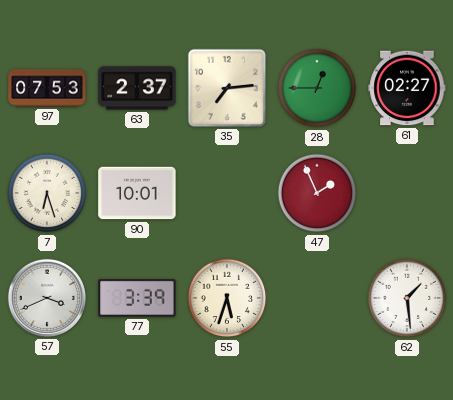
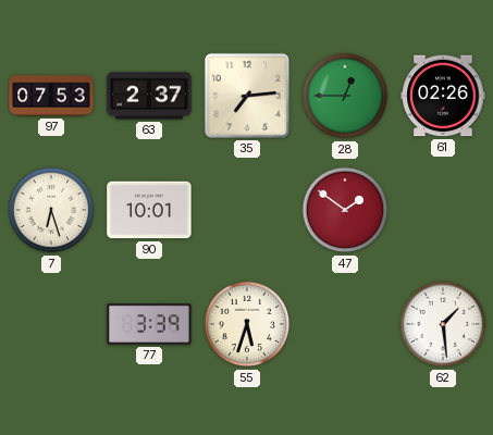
61: 02:27 -> 02:26
47: 1:56 -> 1:51
57: 3:41 -> none
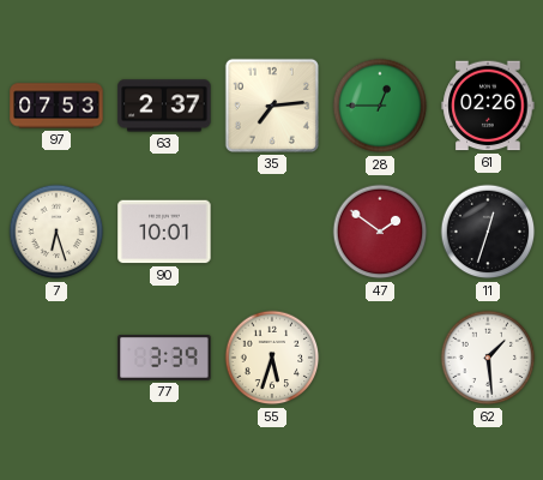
11: none -> 12:33
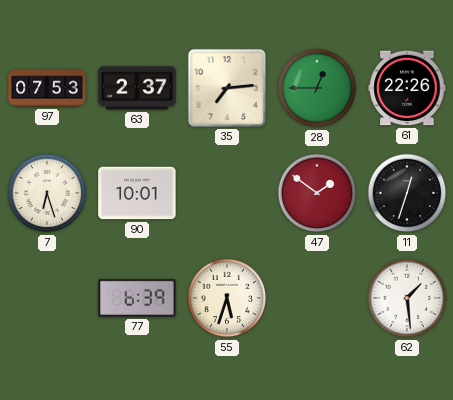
61: 02:26 -> 22:26
77: 3:39 -> 6:39
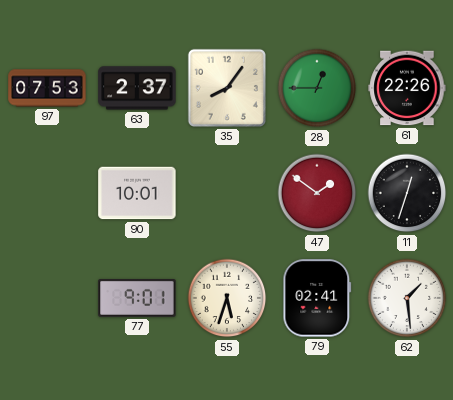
35: 7:14 -> 8:06
7: 6:27 -> none
77: 6:39 -> 9:01
79: none -> 02:41
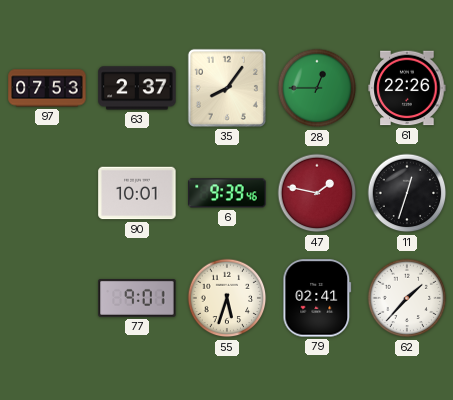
6: none -> 9:39
47: 1:51 -> 1:47
62: 1:29 -> 1:37
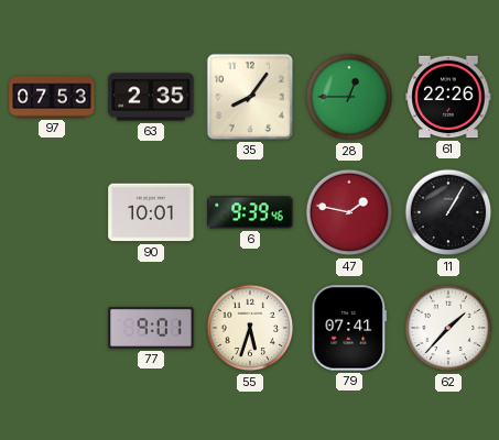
63: 2:37 -> 2:35
11: 12:33 -> 1:05
79: 02:41 -> 07:41
